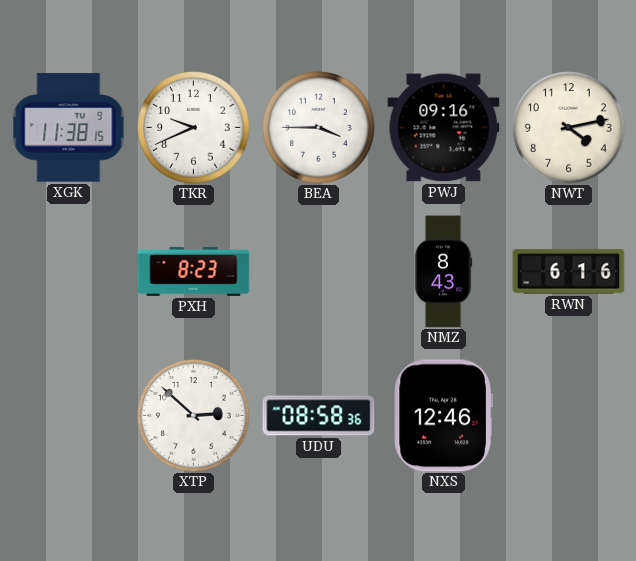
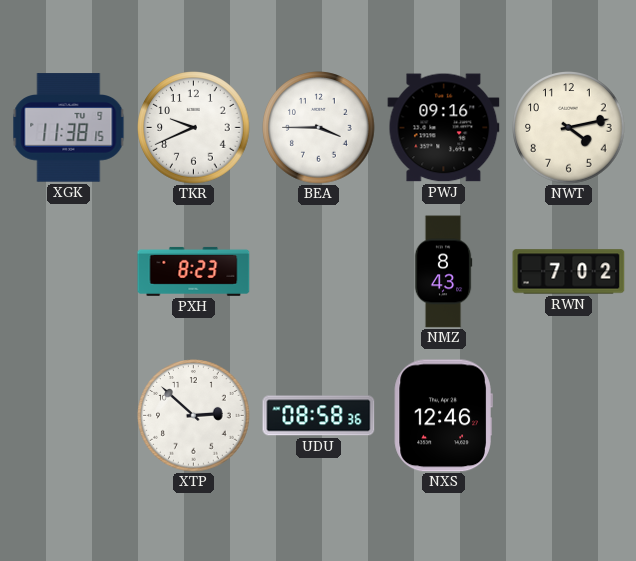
RWN: 6:16 -> 7:02
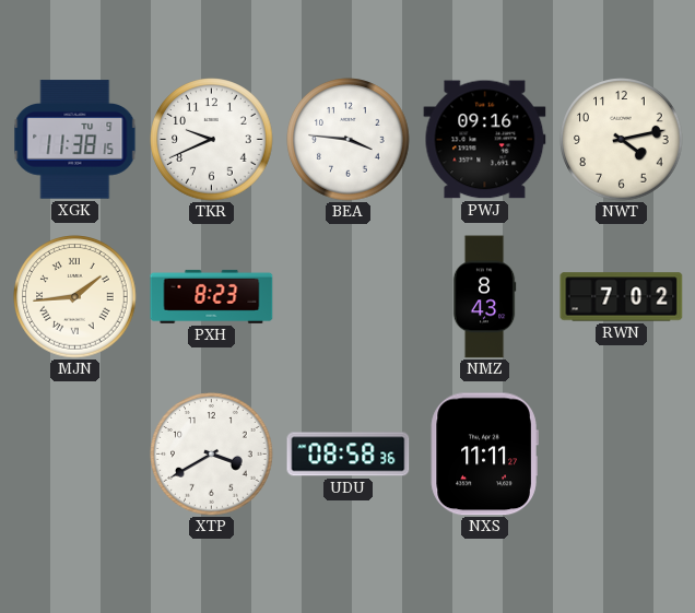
BEA: 3:45 -> 3:46
MJN: none -> 1:44
XTP: 2:52 -> 3:40
NXS: 12:46 -> 11:11
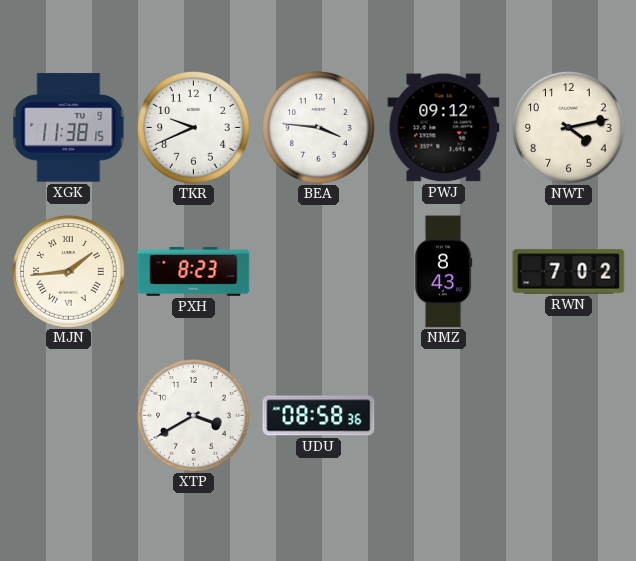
PWJ: 09:16 -> 09:12
NXS: 11:11 -> none
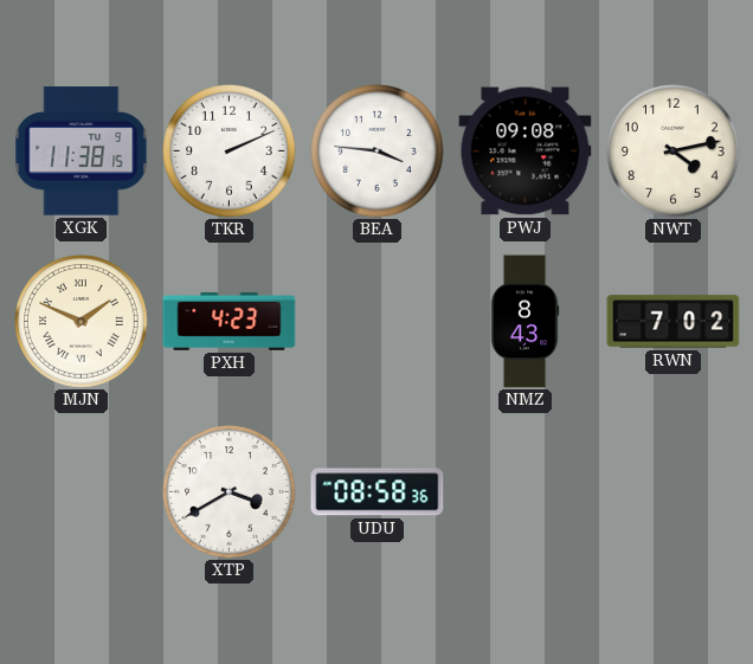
TKR: 9:41 -> 2:11
PWJ: 09:12 -> 09:08
MJN: 1:44 -> 1:49
PXH: 8:23 -> 4:23
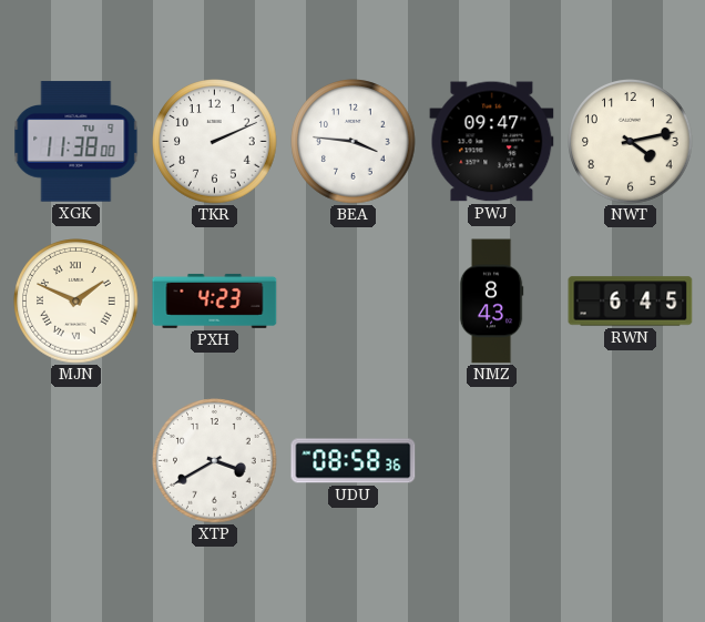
XGK: 11:38:15 -> 11:38:00
PWJ: 09:08 -> 09:47
RWN: 7:02 -> 6:45
